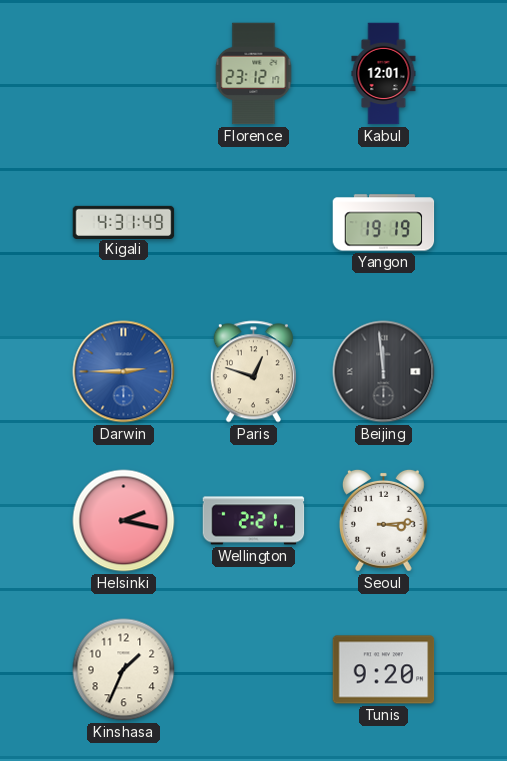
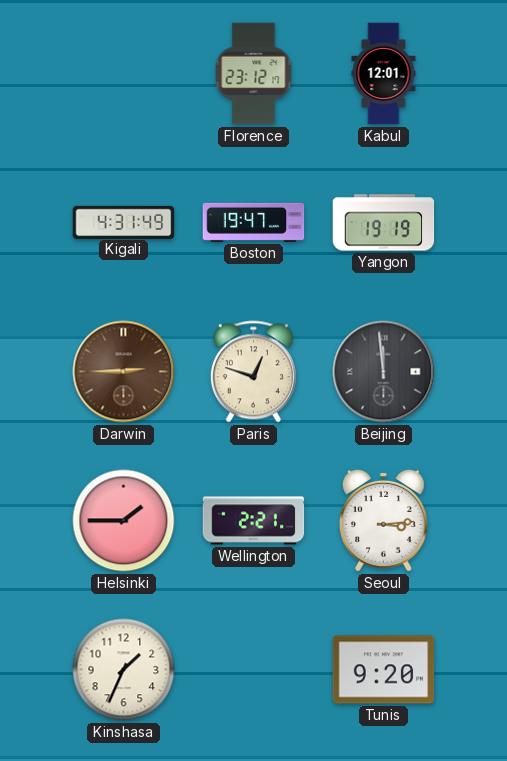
Boston: none -> 19:47
Darwin dial: blue -> brown
Helsinki: 2:17 -> 1:45
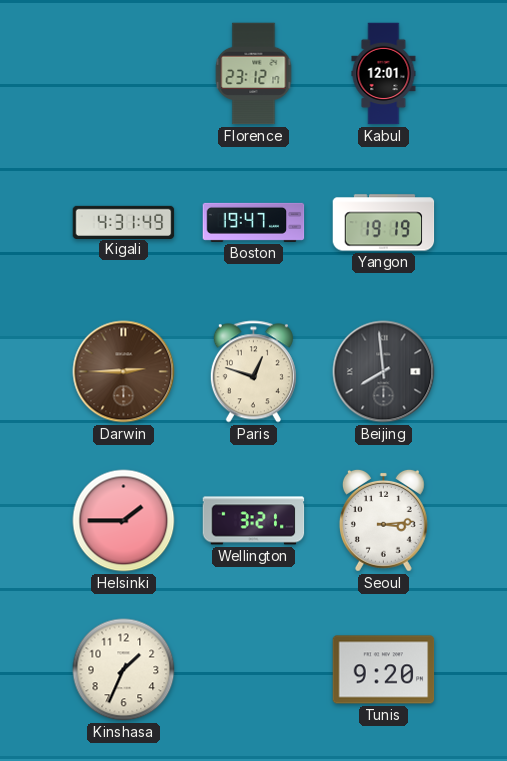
Beijing: 11:59 -> 7:59
Wellington: 2:21 -> 3:21
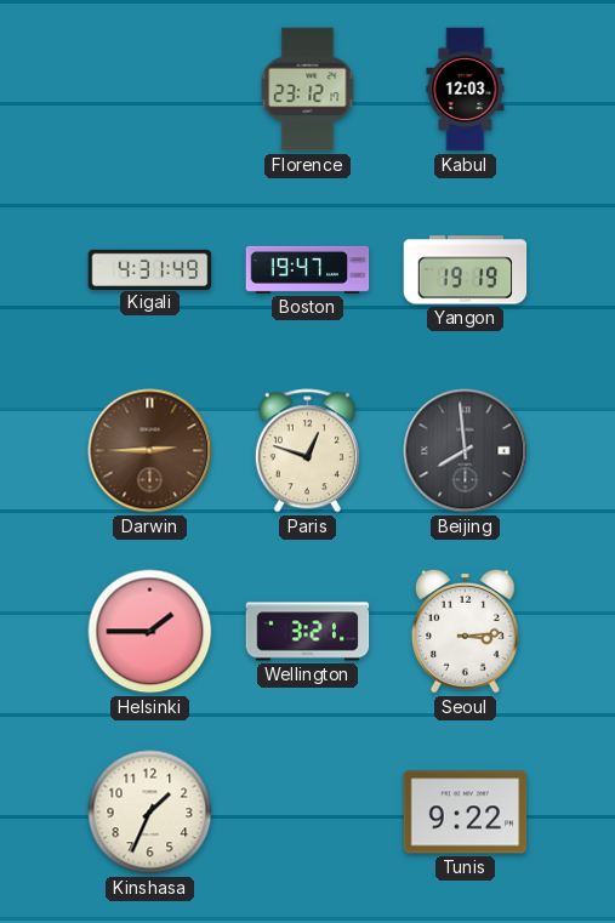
Kabul: 12:01 -> 12:03
Tunis: 9:20 -> 9:22
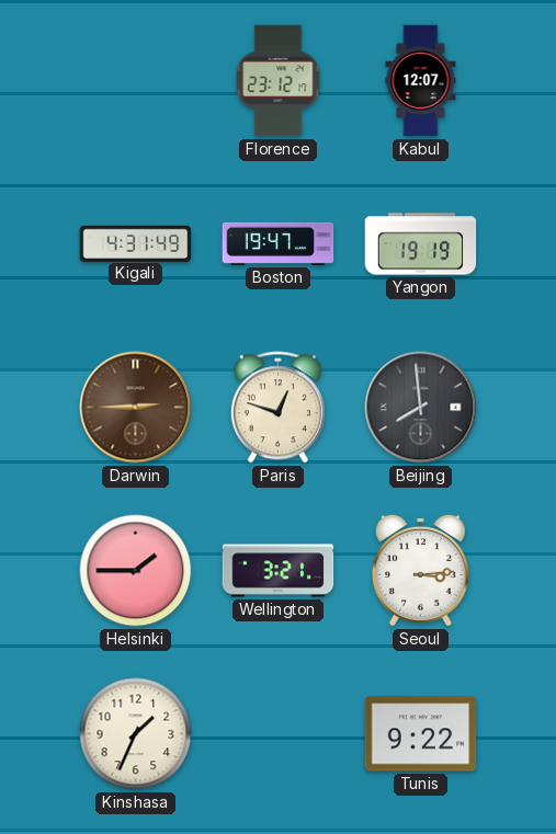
Kabul: 12:03 -> 12:07
